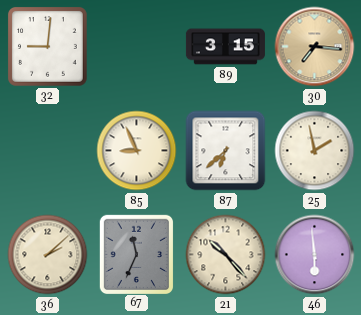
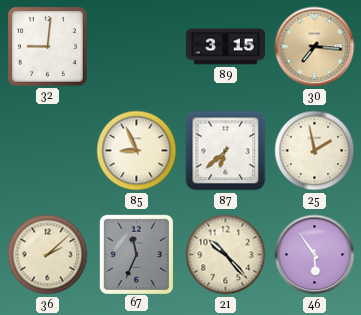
46: 5:59 -> 5:54
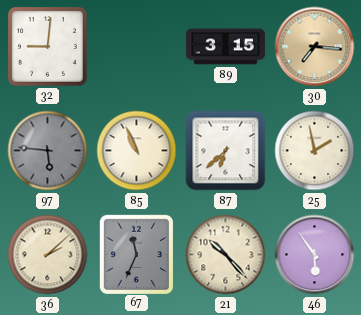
97: none -> 5:46
85: 8:56 -> 10:56
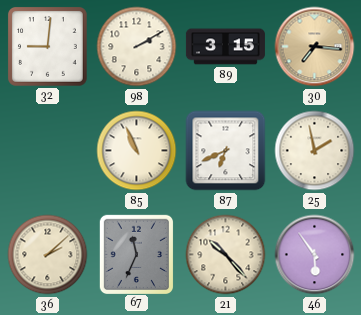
98: none -> 2:10
97: 5:46 -> none
87: 6:38 -> 6:41
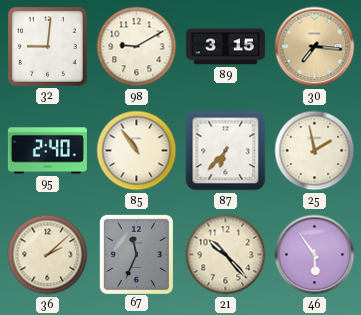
98: 2:10 -> 9:10
95: none -> 2:40
85: 10:56 -> 10:54
87: 6:41 -> 6:37
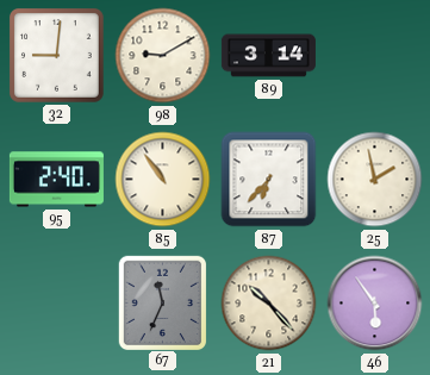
89: 3:15 -> 3:14
30: 7:16 -> none
36: 2:08 -> none
